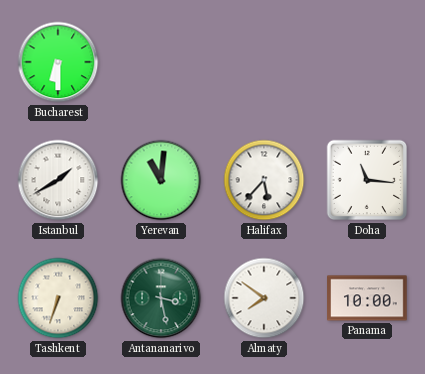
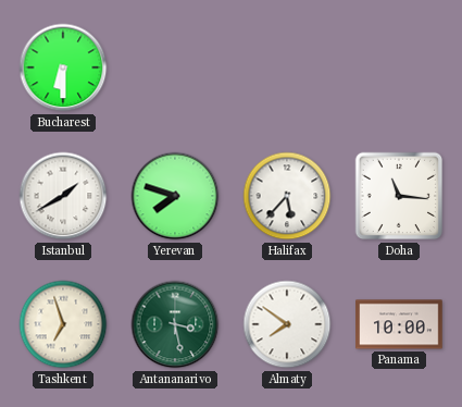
Yerevan: 11:01 -> 7:48
Tashkent: 6:33 -> 6:57
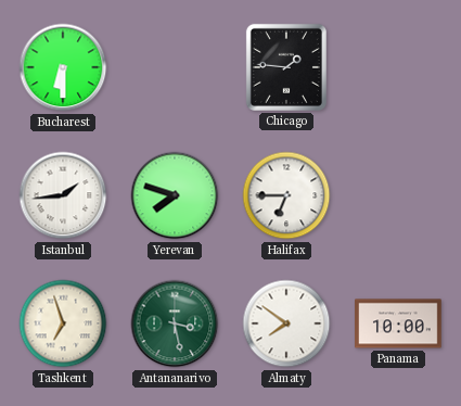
Chicago: none -> 1:46
Istanbul: 1:40 -> 1:44
Halifax: 5:37 -> 6:45
Doha: 11:16 -> none
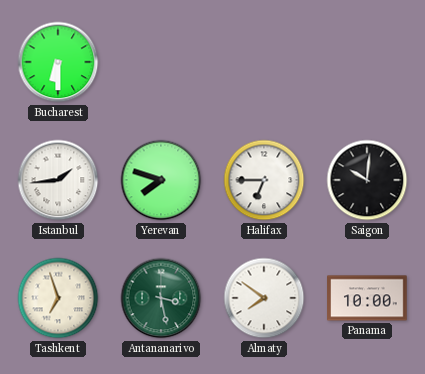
Chicago: 1:46 -> none
Saigon: none -> 10:01
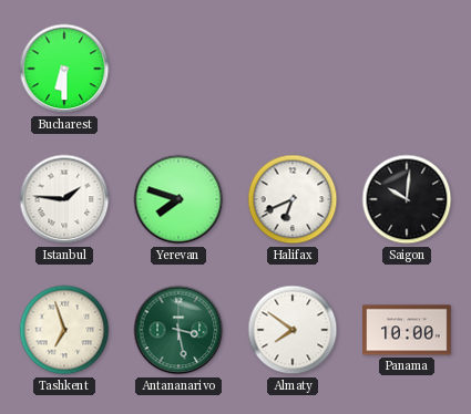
Istanbul: 1:44 -> 1:46
Halifax: 6:45 -> 6:41
